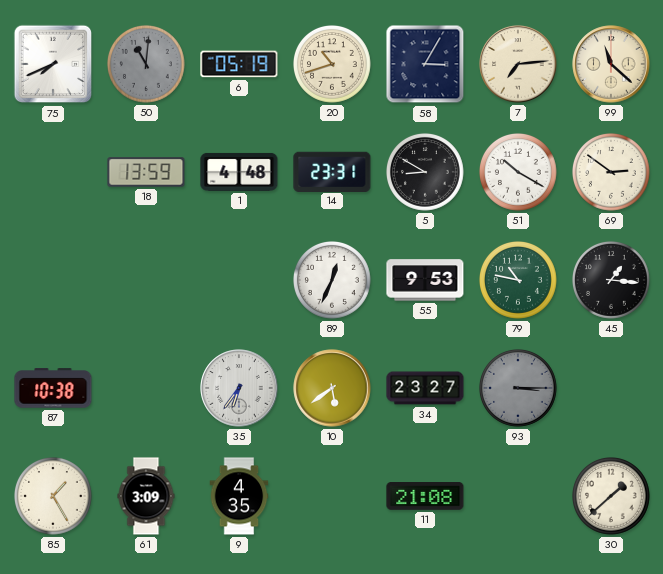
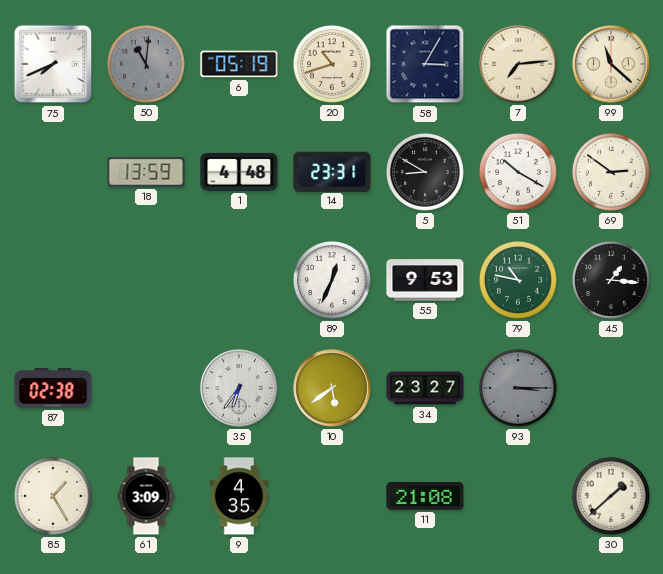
87: 10:38 -> 02:38
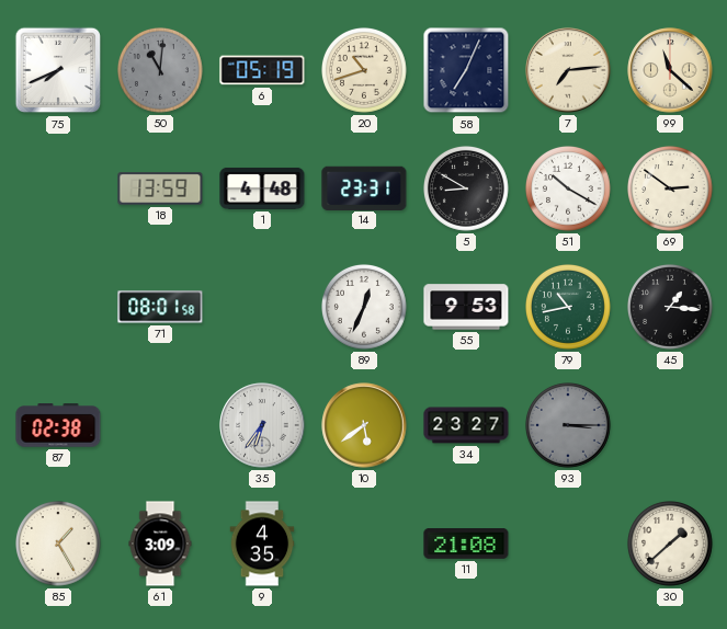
58: 3:05 -> 7:04
71: none -> 08:01
79: 10:47 -> 10:43
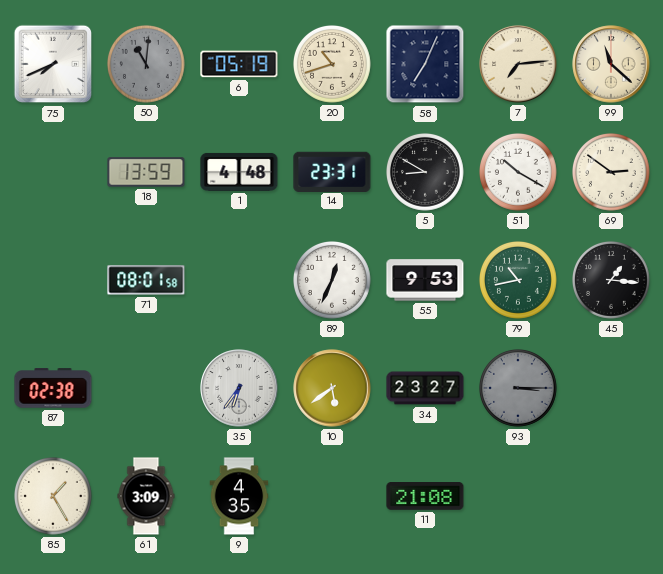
30: 1:38 -> none
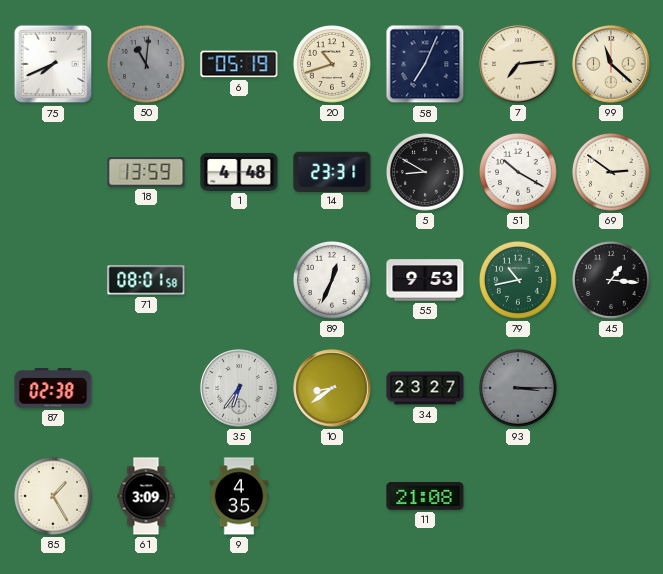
10: 5:39 -> 8:39
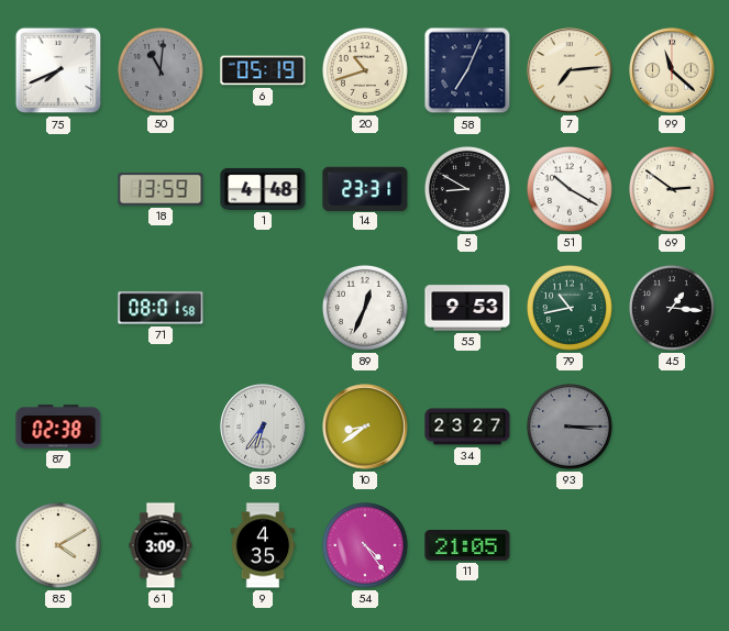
85: 1:25 -> 4:10
54: none -> 4:24
11: 21:08 -> 21:05
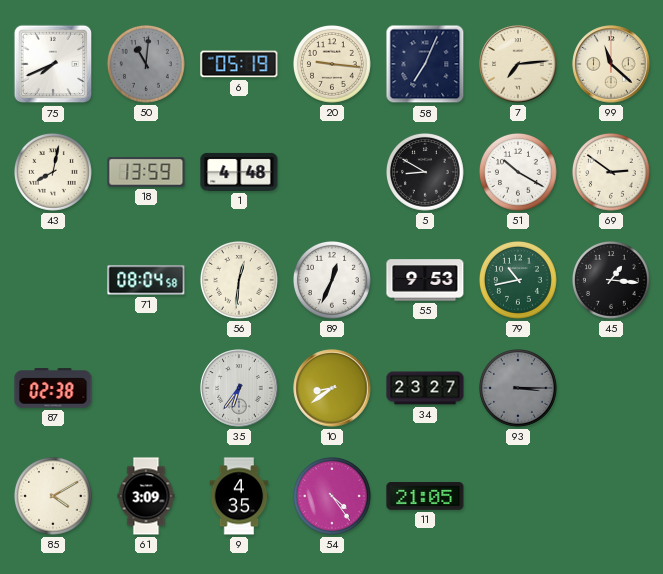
20: 10:42 -> 9:16
43: none -> 8:02
14: 23:31 -> none
71: 08:01 -> 08:04
56: none -> 12:31
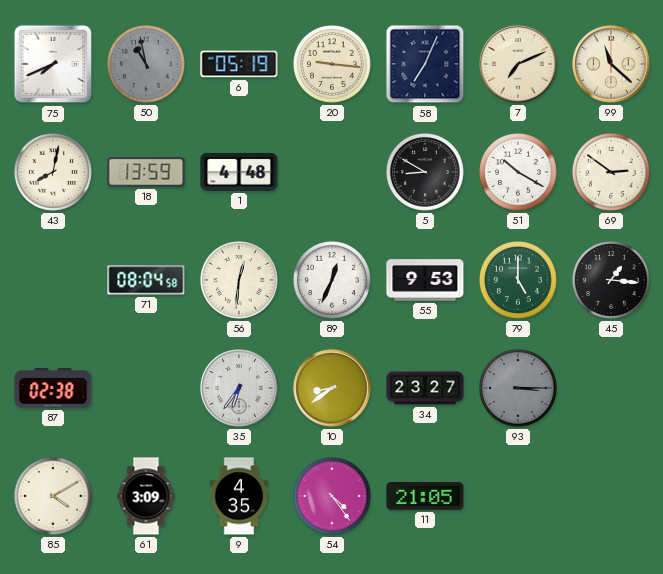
50: 11:01 -> 10:58
7: 7:14 -> 7:11
79: 10:43 -> 5:00
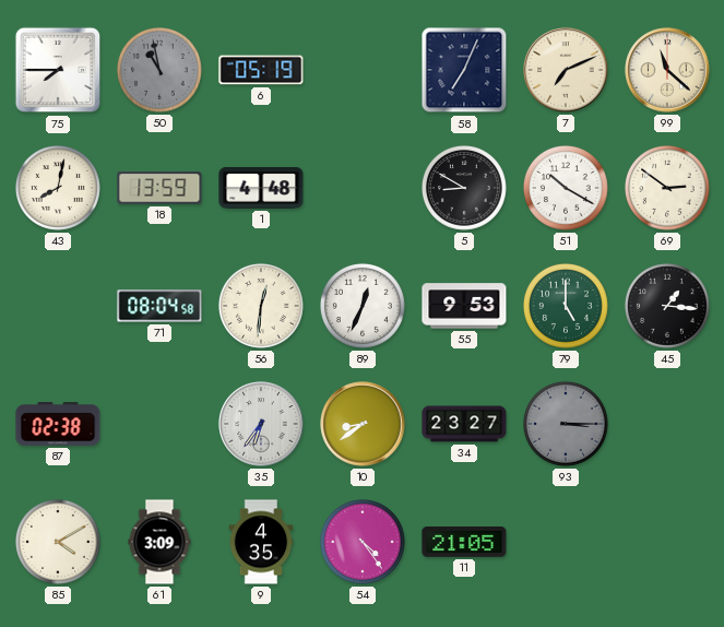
75: 7:41 -> 7:45
20: 9:16 -> none
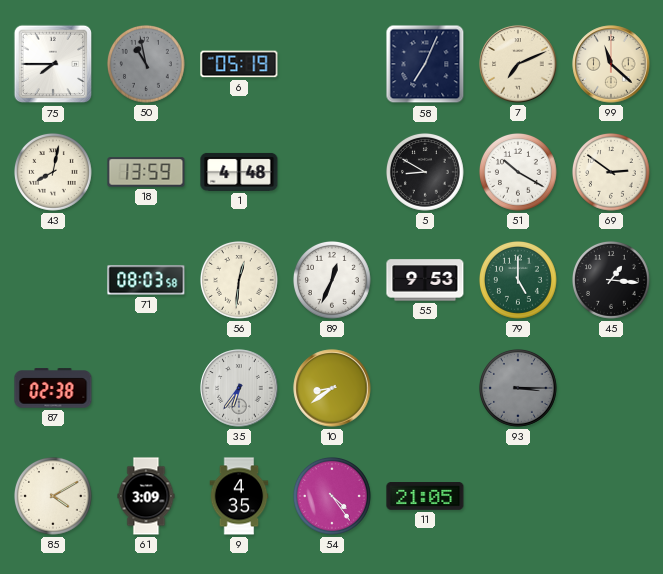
71: 08:04 -> 08:03
34: 23:27 -> none
